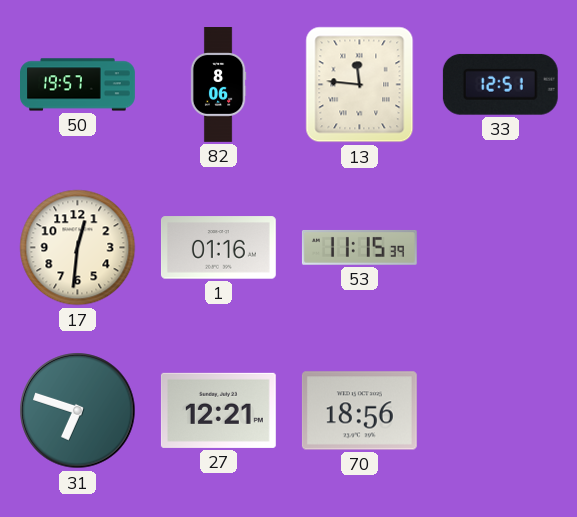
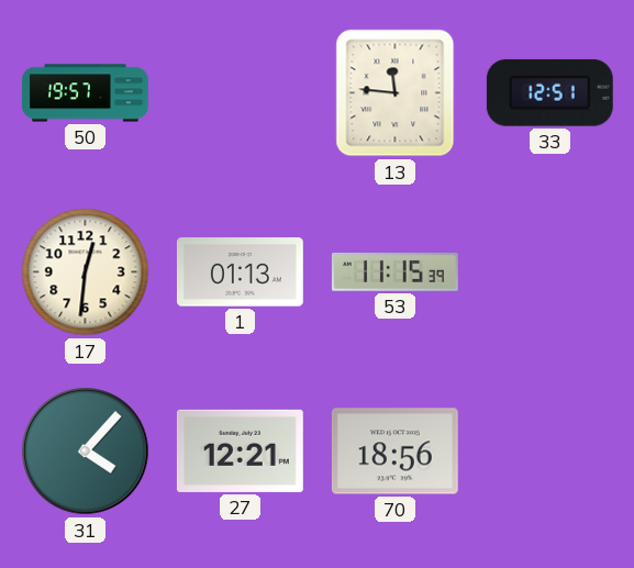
82: 8:06 -> none
1: 01:16 -> 01:13
31: 6:48 -> 4:07
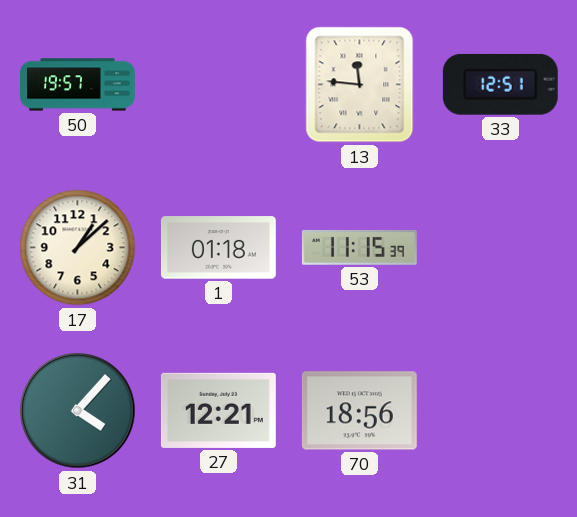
17: 12:31 -> 1:08
1: 01:13 -> 01:18
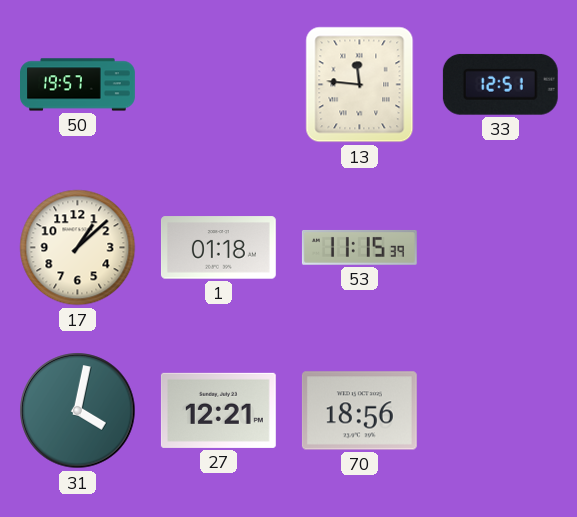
31: 4:07 -> 4:02
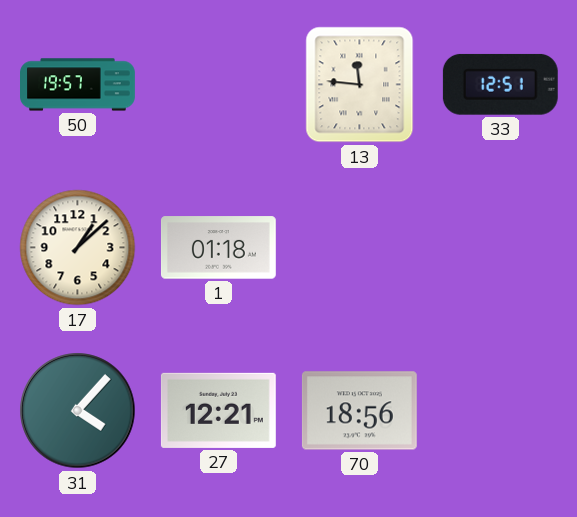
53: 11:15 -> none
31: 4:02 -> 4:07
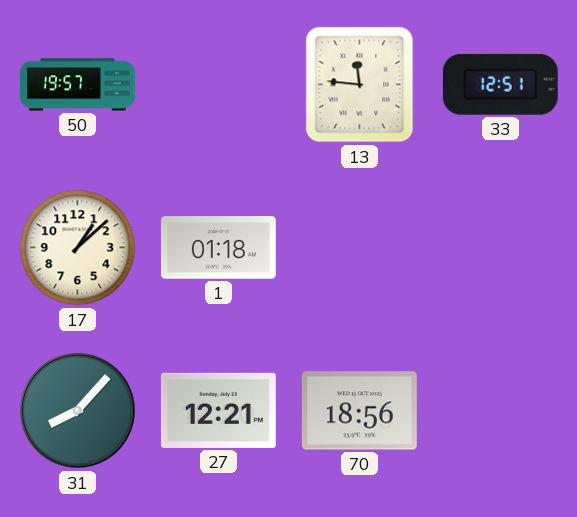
31: 4:07 -> 8:07
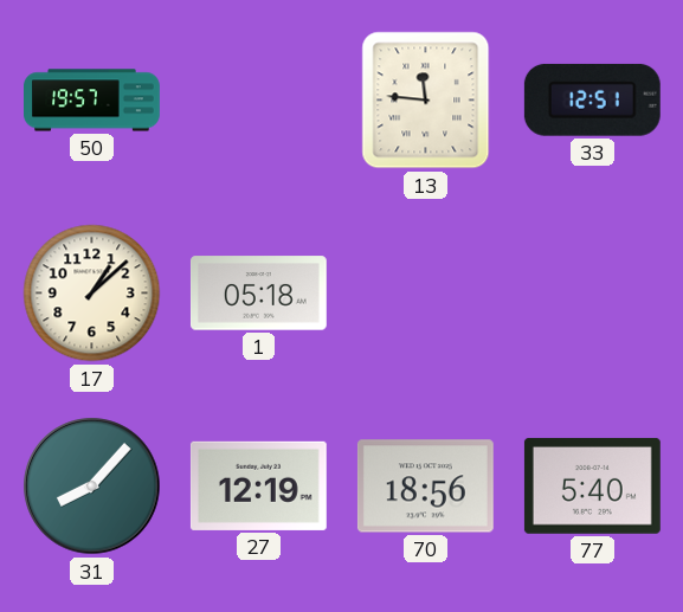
1: 01:18 -> 05:18
27: 12:21 -> 12:19
77: none -> 5:40
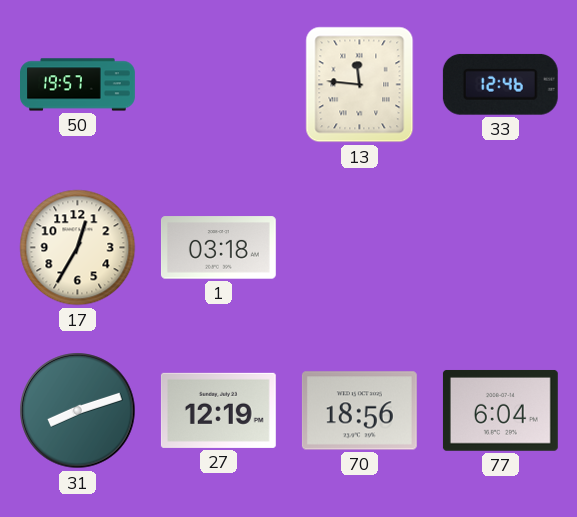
33: 12:51 -> 12:46
17: 1:08 -> 12:35
1: 05:18 -> 03:18
31: 8:07 -> 8:12
77: 5:40 -> 6:04
